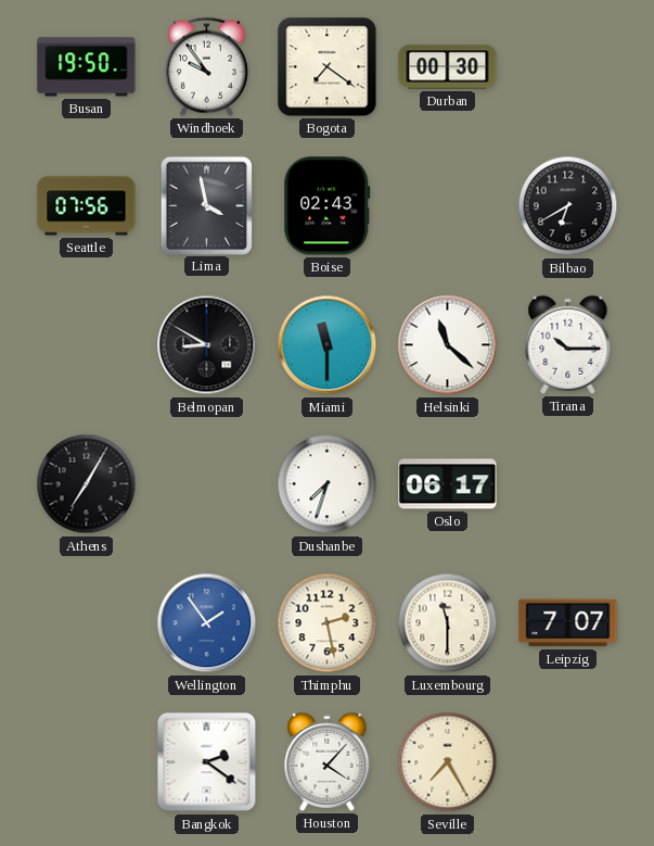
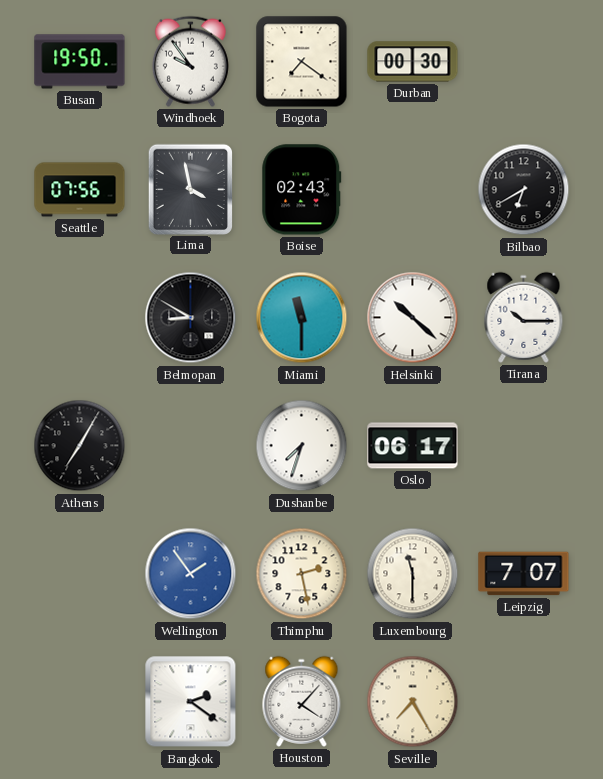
Helsinki: 11:22 -> 10:22
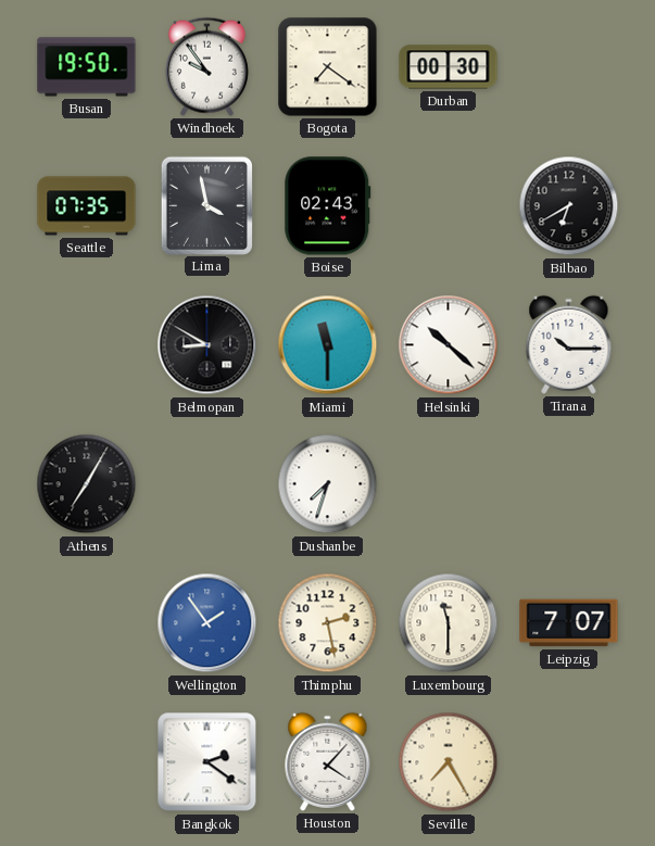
Seattle: 07:56 -> 07:35
Oslo: 06:17 -> none
